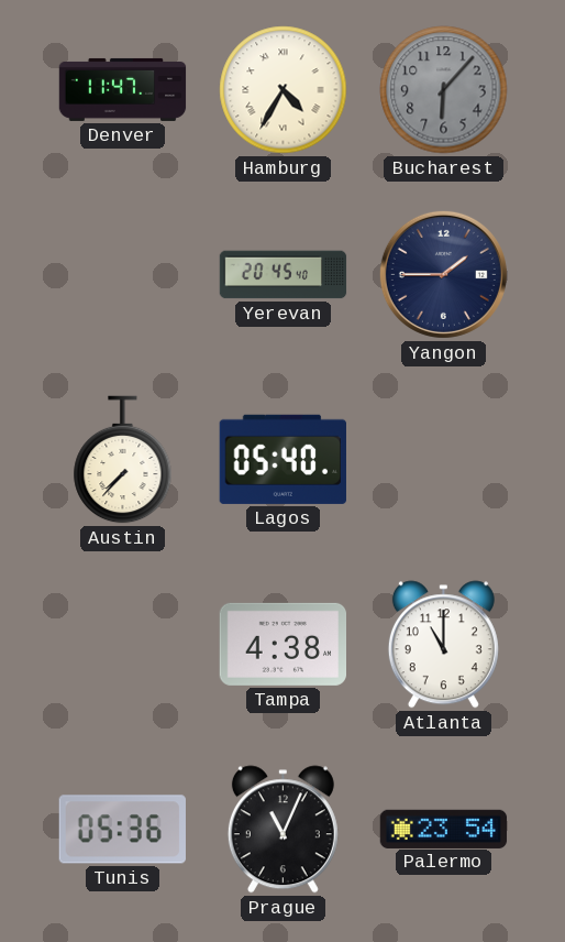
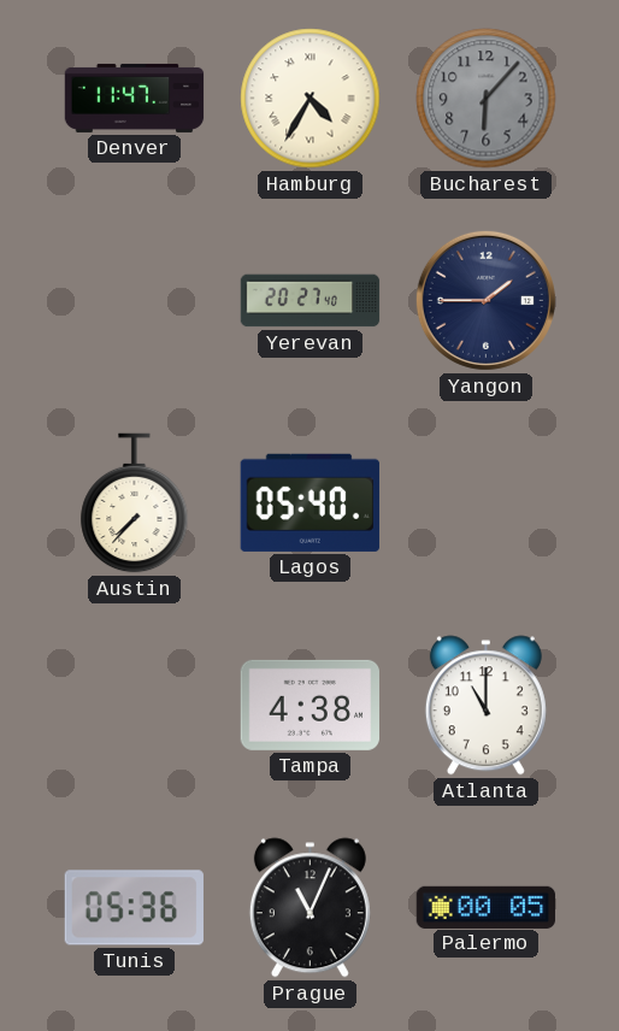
Yerevan: 20:45 -> 20:27
Palermo: 23:54 -> 00:05
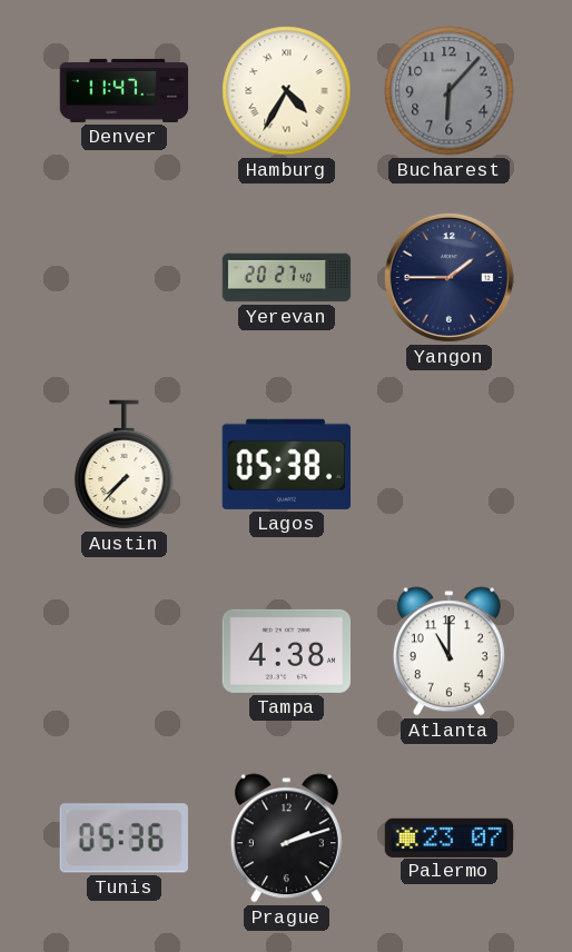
Lagos: 05:40 -> 05:38
Prague: 11:04 -> 2:12
Palermo: 00:05 -> 23:07
